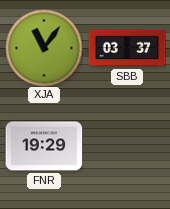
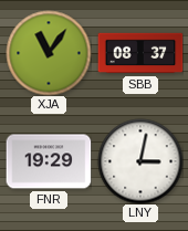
SBB: 03:37 -> 08:37
LNY: none -> 3:02
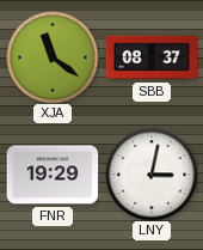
XJA: 11:06 -> 11:21
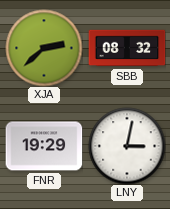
XJA: 11:21 -> 2:38
SBB: 08:37 -> 08:32
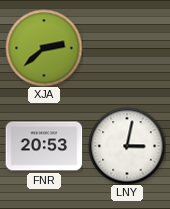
SBB: 08:32 -> none
FNR: 19:29 -> 20:53
